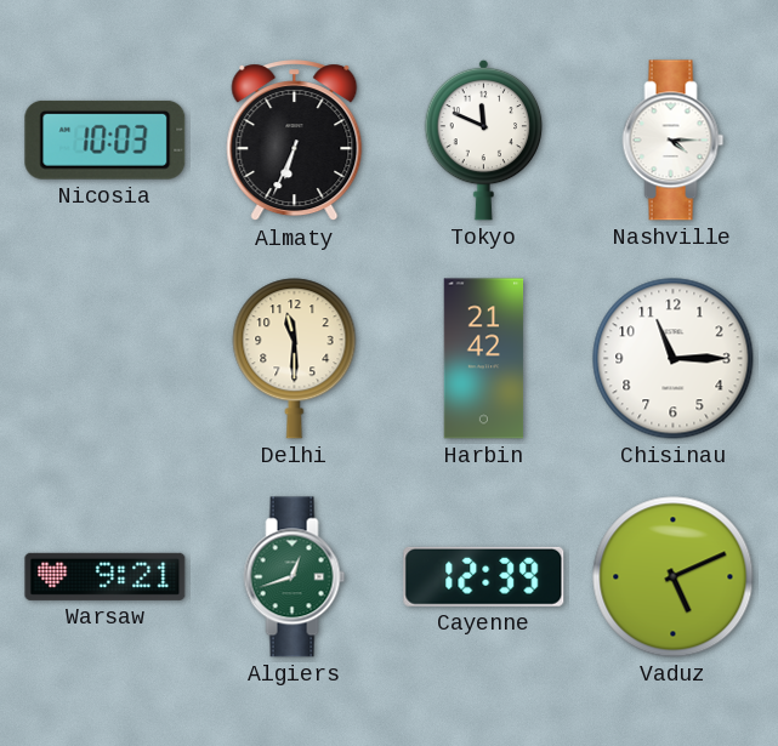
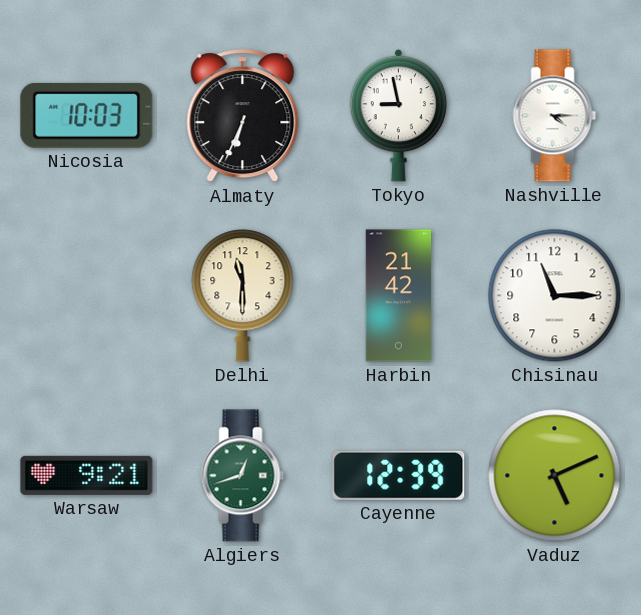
Tokyo: 11:49 -> 8:58
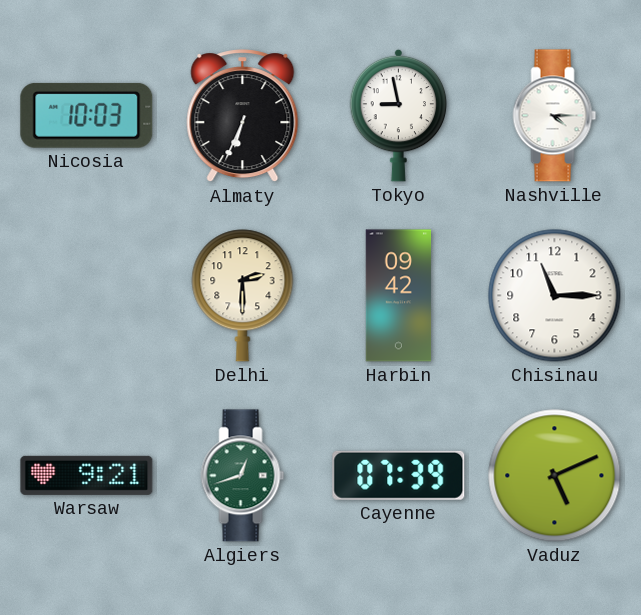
Delhi: 11:30 -> 2:30
Harbin: 21:42 -> 09:42
Cayenne: 12:39 -> 07:39
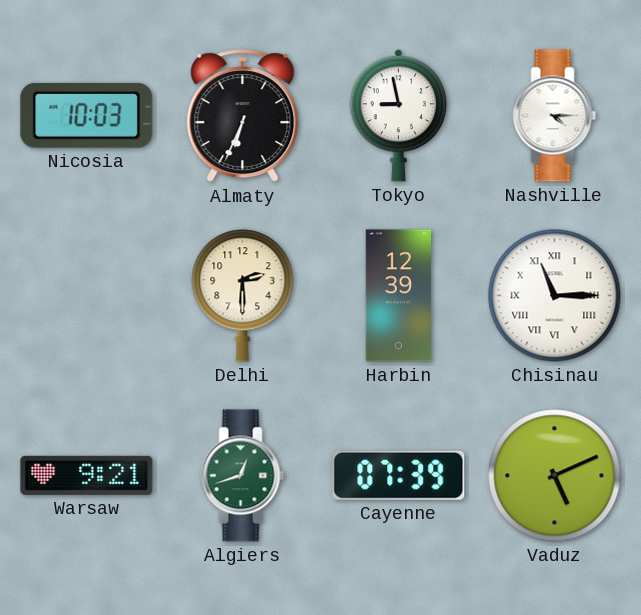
Harbin: 09:42 -> 12:39
Chisinau numerals: Arabic -> Roman
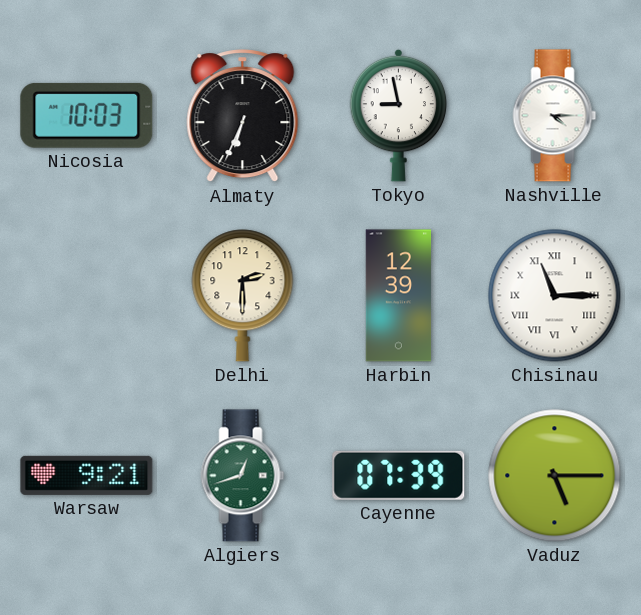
Vaduz: 5:11 -> 5:15
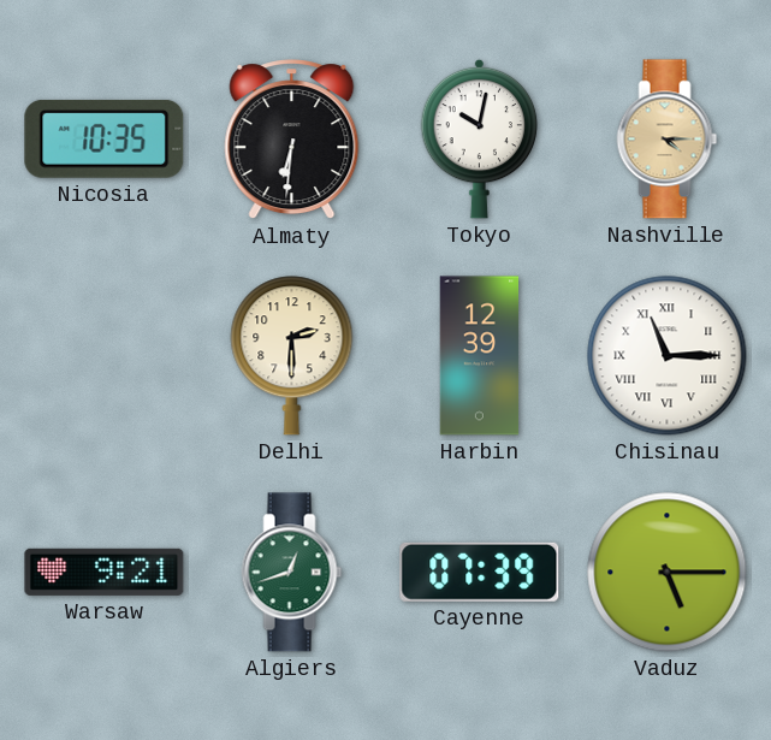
Nicosia: 10:03 -> 10:35
Almaty: 6:34 -> 6:31
Tokyo: 8:58 -> 10:02
Nashville dial: white -> champagne
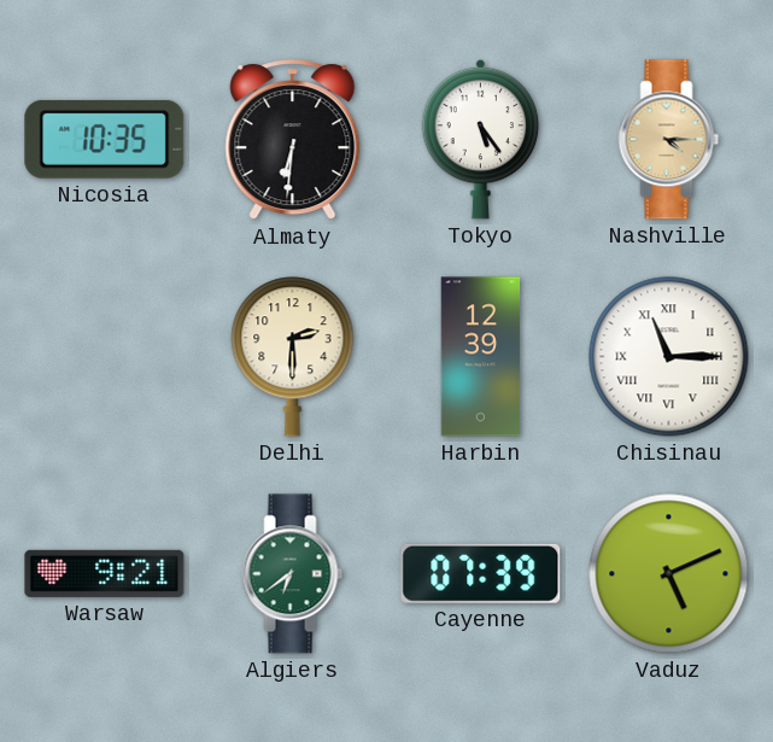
Tokyo: 10:02 -> 5:24
Algiers: 12:42 -> 6:39
Vaduz: 5:15 -> 5:11
